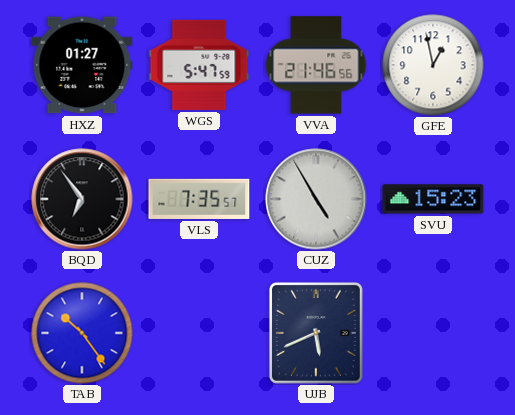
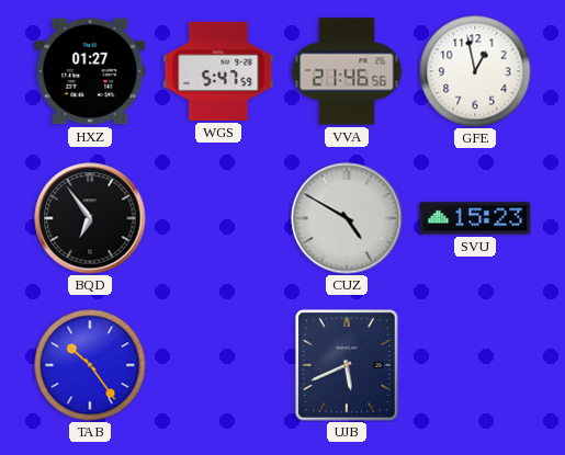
VLS: 7:35 -> none
CUZ: 4:55 -> 4:50
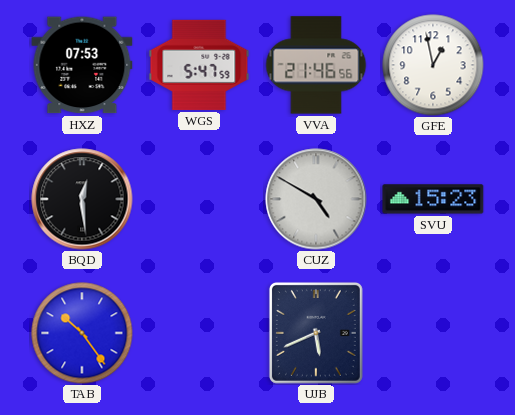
HXZ: 01:27 -> 07:53
BQD: 6:54 -> 12:29
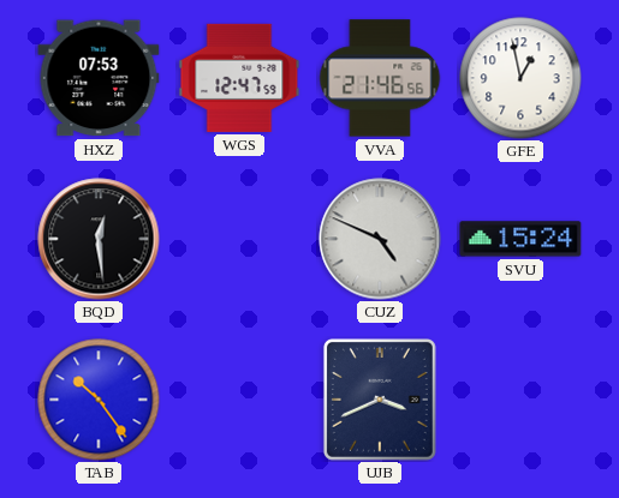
WGS: 5:47 -> 12:47
CUZ: 4:50 -> 4:49
SVU: 15:23 -> 15:24
UJB: 5:41 -> 3:41
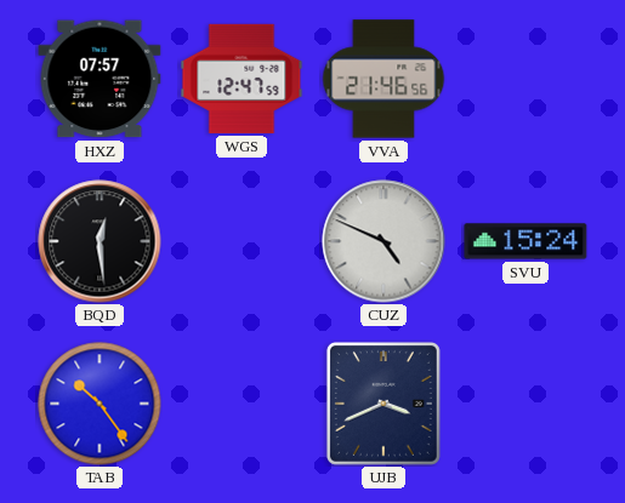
HXZ: 07:53 -> 07:57
GFE: 12:58 -> none
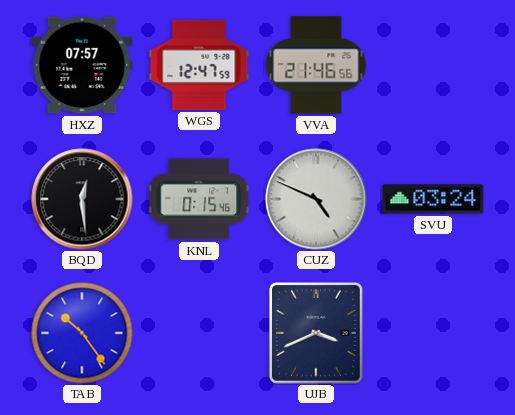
KNL: none -> 0:15
SVU: 15:24 -> 03:24
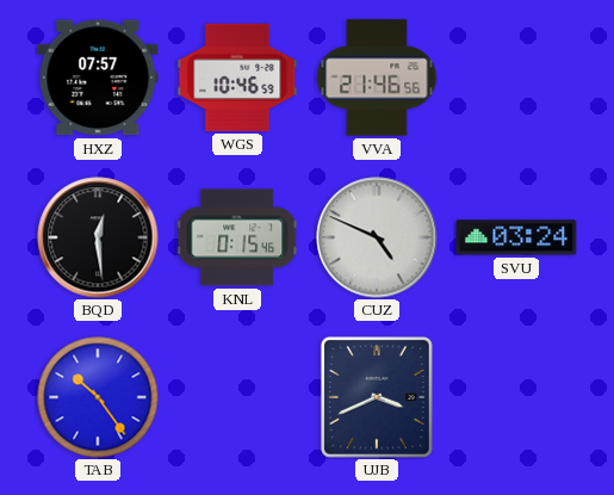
WGS: 12:47 -> 10:46
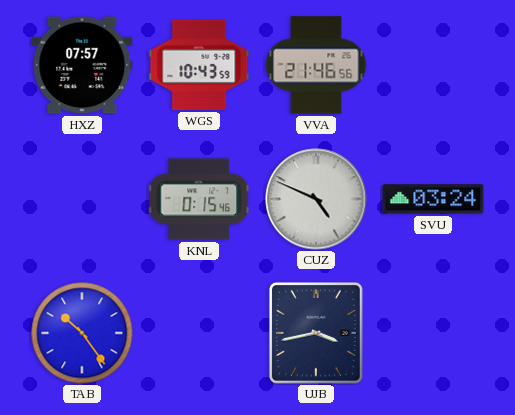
WGS: 10:46 -> 10:43
BQD: 12:29 -> none
UJB: 3:41 -> 3:43
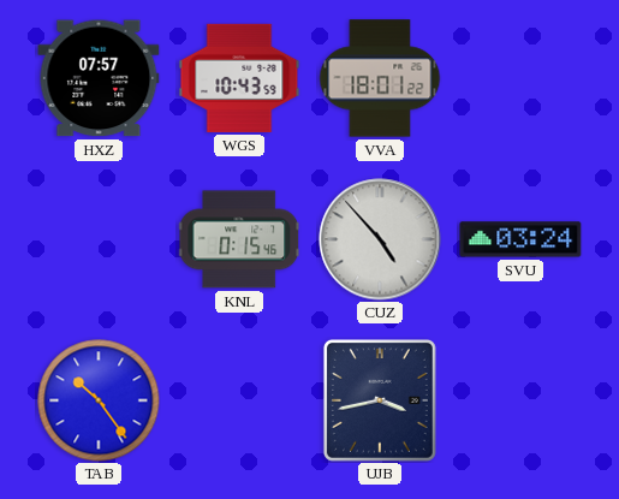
VVA: 21:46 -> 18:01
CUZ: 4:49 -> 4:53
